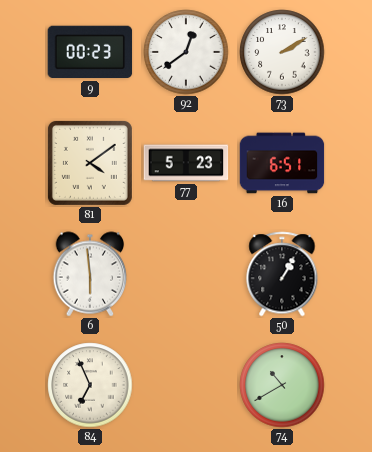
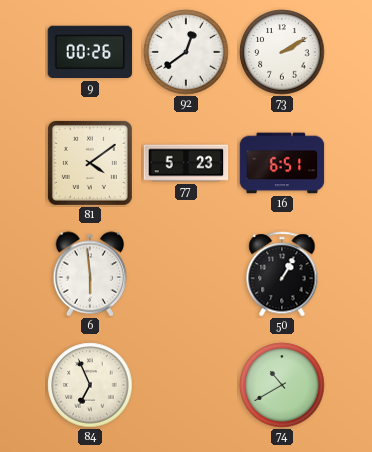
9: 00:23 -> 00:26
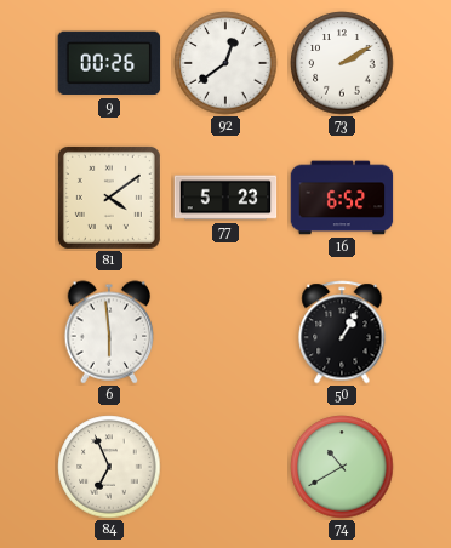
16: 6:51 -> 6:52
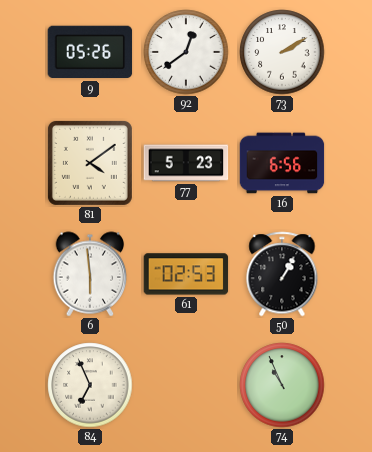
9: 00:26 -> 05:26
16: 6:52 -> 6:56
61: none -> 02:53
74: 10:40 -> 10:56
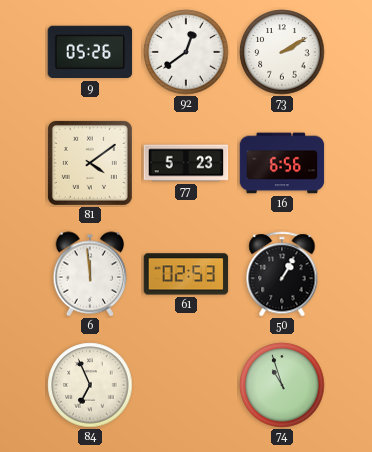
6: 5:59 -> 11:59
74: 10:56 -> 10:57
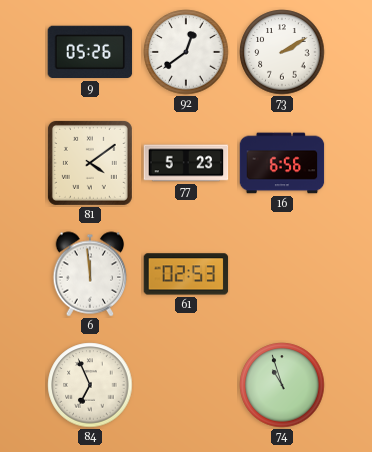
50: 1:05 -> none
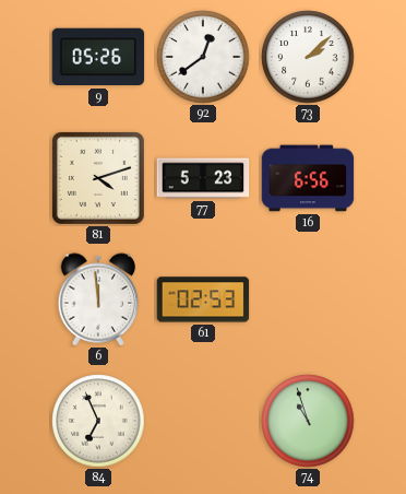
73: 2:10 -> 2:08
81: 4:09 -> 4:12
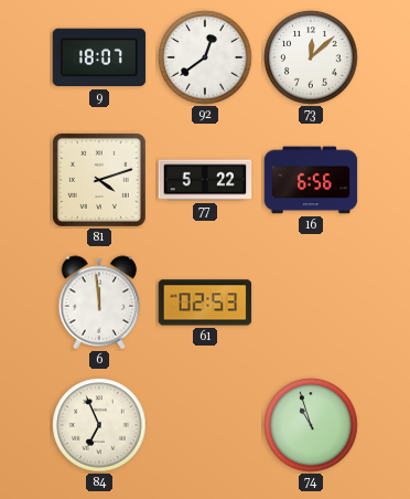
9: 05:26 -> 18:07
73: 2:08 -> 12:08
77: 5:23 -> 5:22
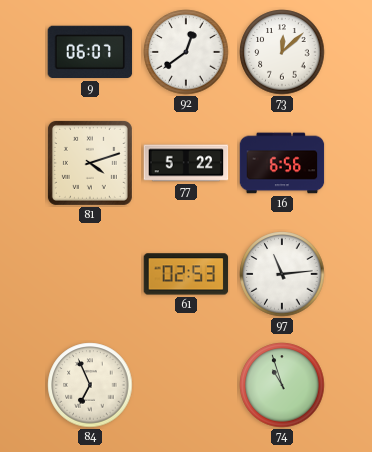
9: 18:07 -> 06:07
6: 11:59 -> none
97: none -> 11:14
